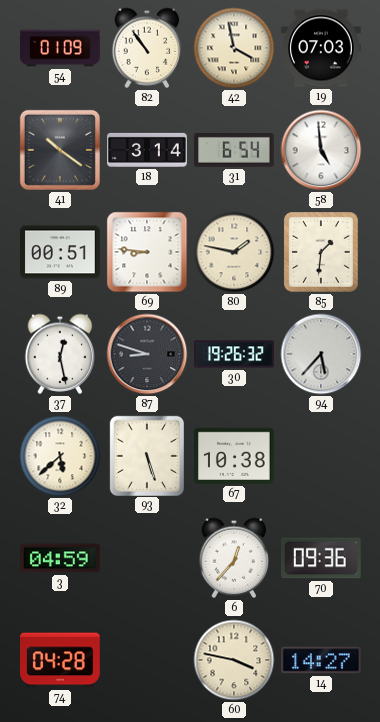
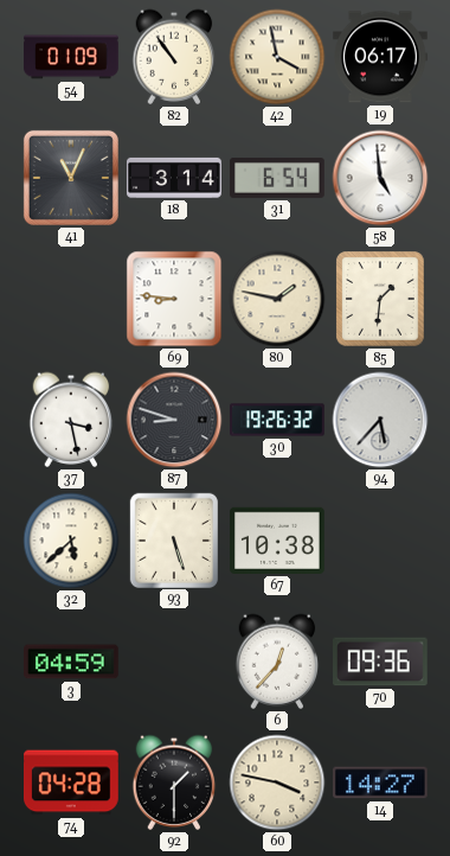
19: 07:03 -> 06:17
41: 10:21 -> 11:04
89: 00:51 -> none
37: 12:28 -> 3:28
92: none -> 1:30
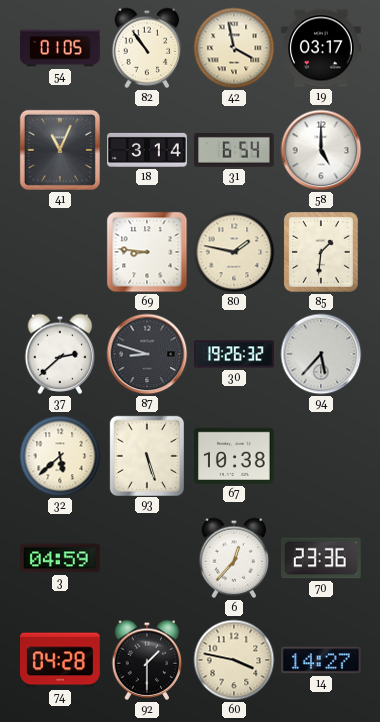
54: 01:09 -> 01:05
19: 06:17 -> 03:17
58: 4:59 -> 5:00
37: 3:28 -> 2:38
70: 09:36 -> 23:36
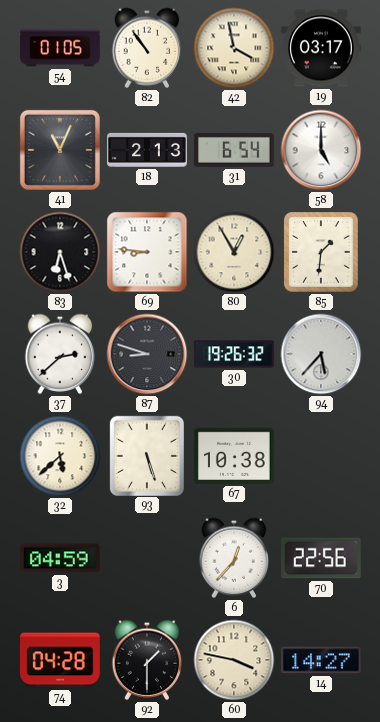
18: 3:14 -> 2:13
83: none -> 6:27
80: 1:47 -> 12:55
70: 23:36 -> 22:56
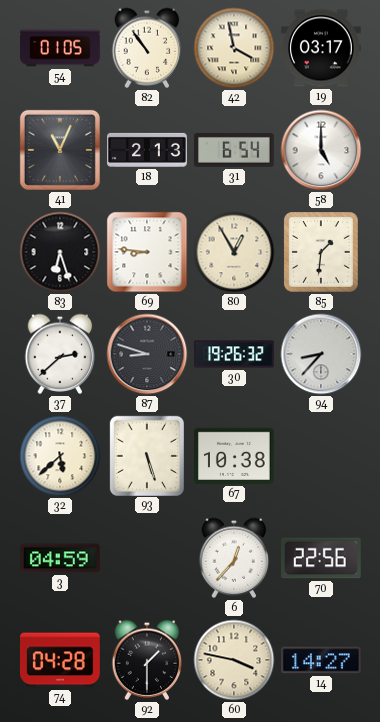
94: 5:37 -> 8:37
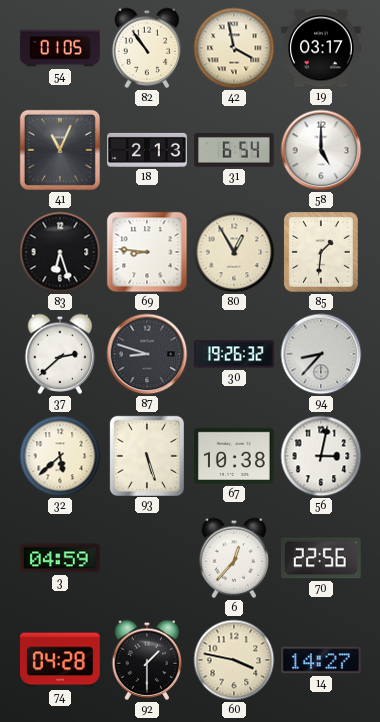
56: none -> 3:02
